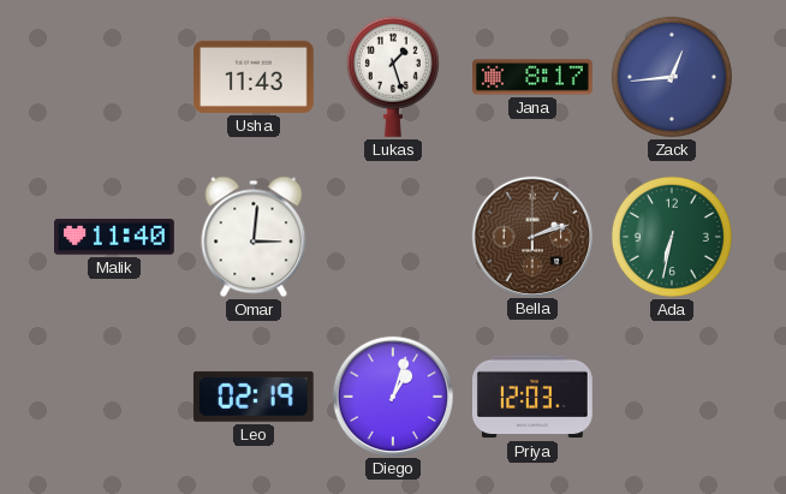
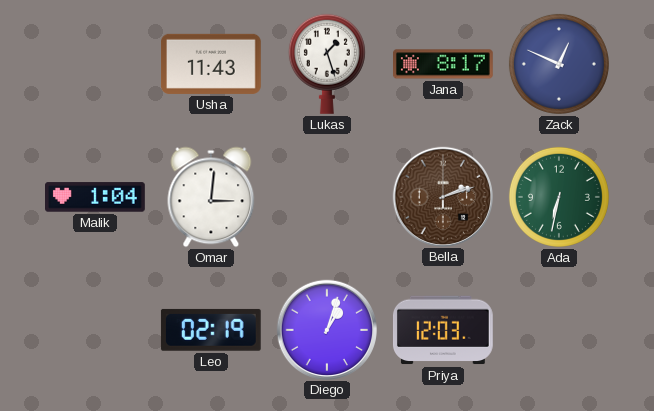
Zack: 12:44 -> 12:49
Malik: 11:40 -> 1:04
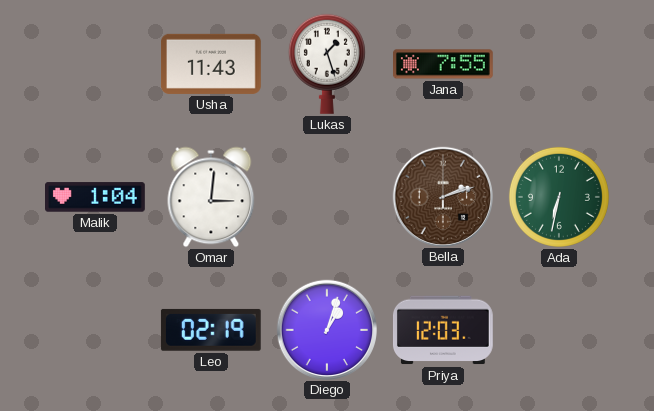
Jana: 8:17 -> 7:55
Zack: 12:49 -> none
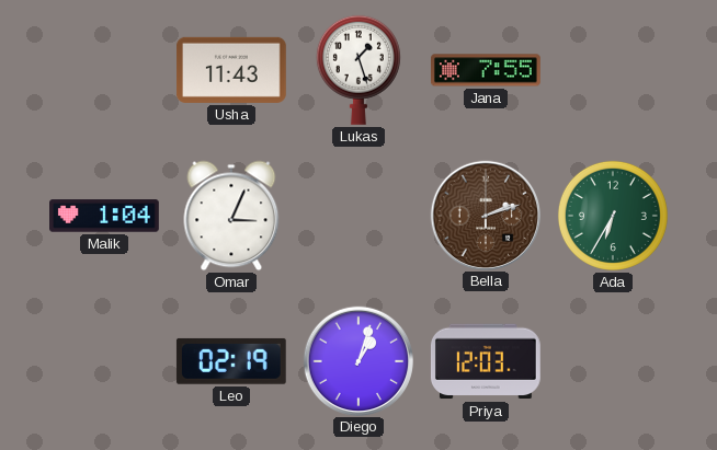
Omar: 3:01 -> 3:04
Ada: 6:32 -> 6:35
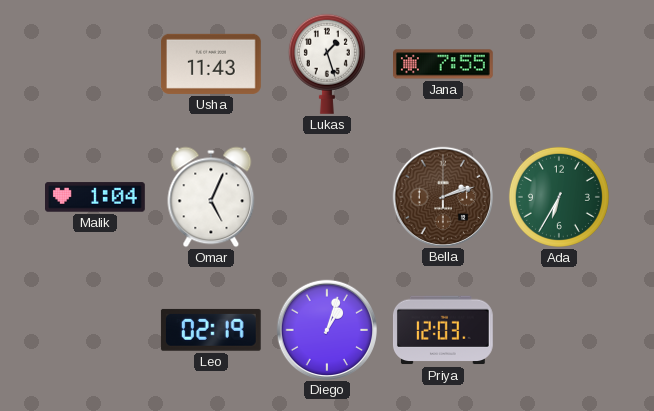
Omar: 3:04 -> 5:04
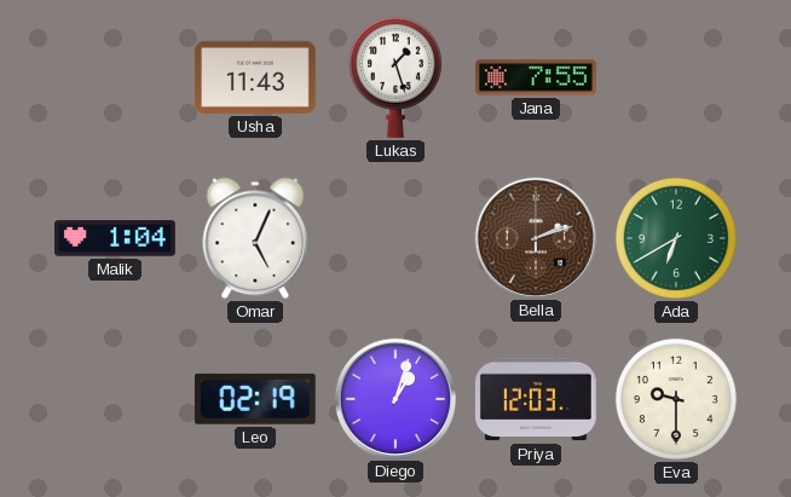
Ada: 6:35 -> 6:40
Eva: none -> 9:30
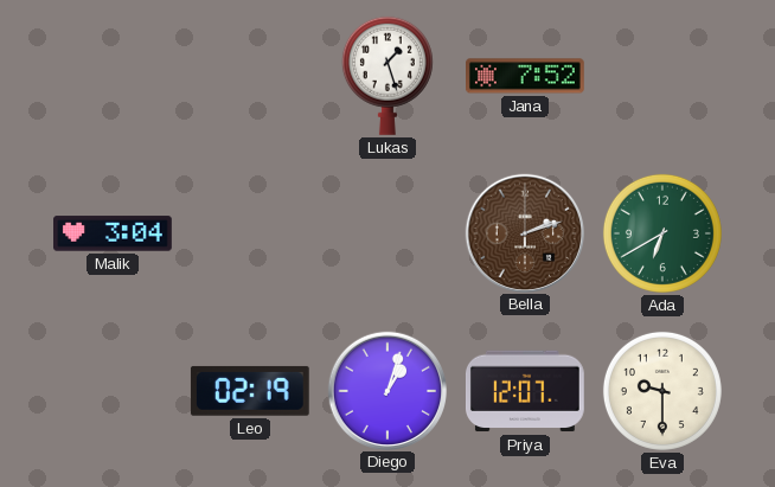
Usha: 11:43 -> none
Jana: 7:55 -> 7:52
Malik: 1:04 -> 3:04
Omar: 5:04 -> none
Priya: 12:03 -> 12:07
